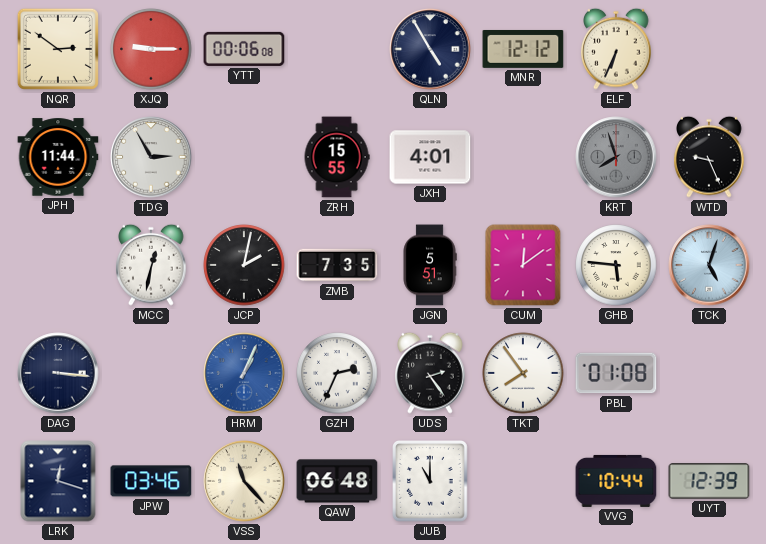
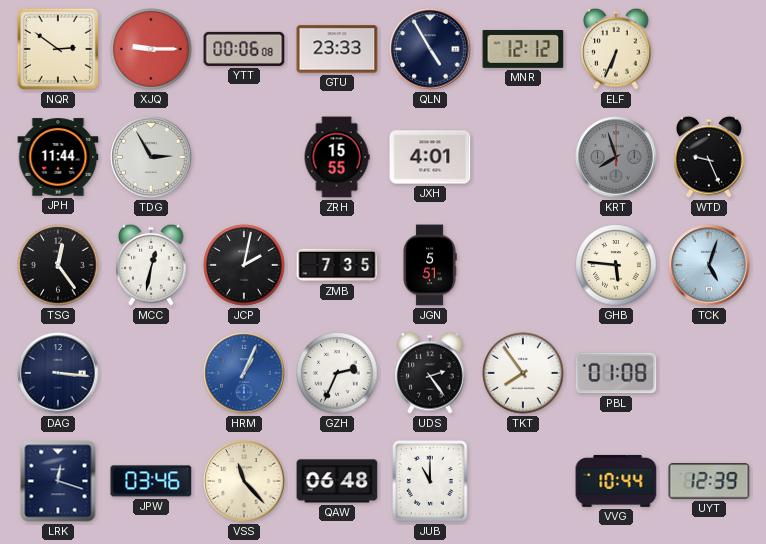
GTU: none -> 23:33
TSG: none -> 12:24
CUM: 12:09 -> none
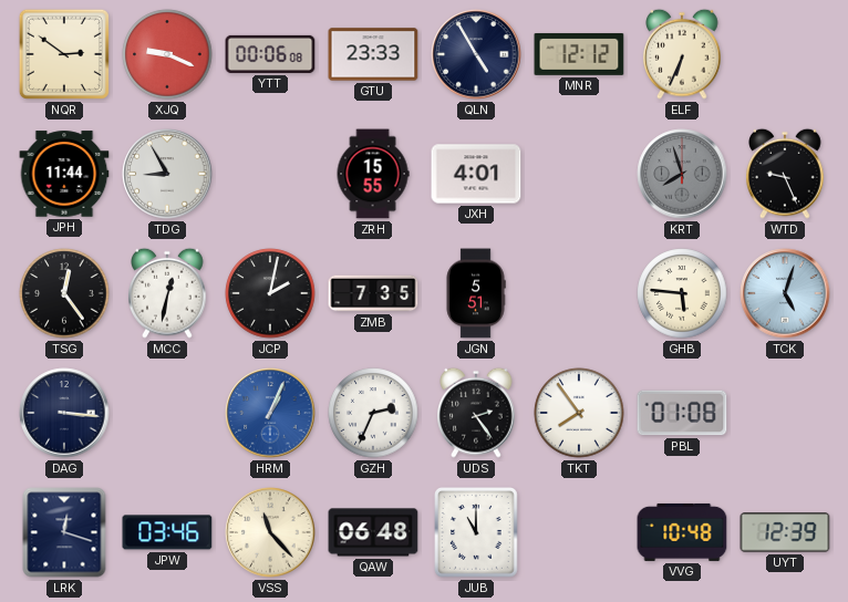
XJQ: 9:15 -> 9:19
TDG: 2:55 -> 8:55
VVG: 10:44 -> 10:48
